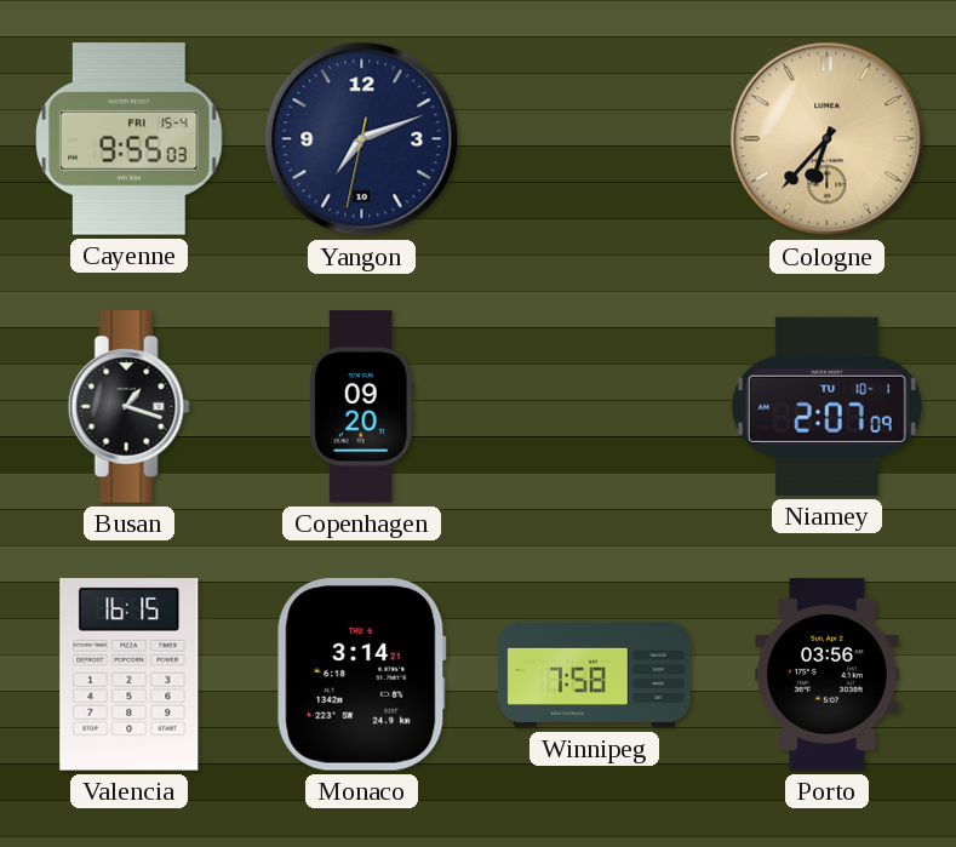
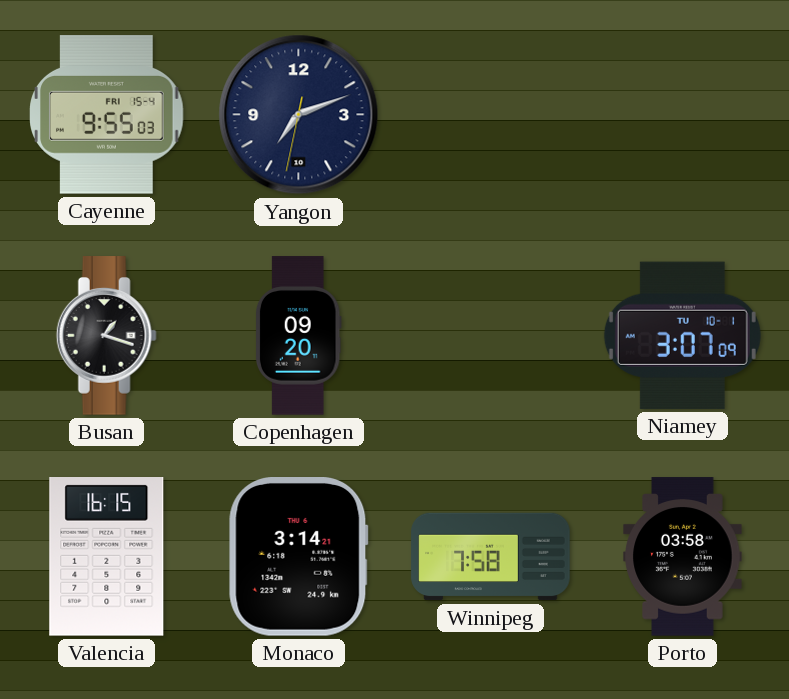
Cologne: 6:37 -> none
Niamey: 2:07 -> 3:07
Porto: 03:56 -> 03:58
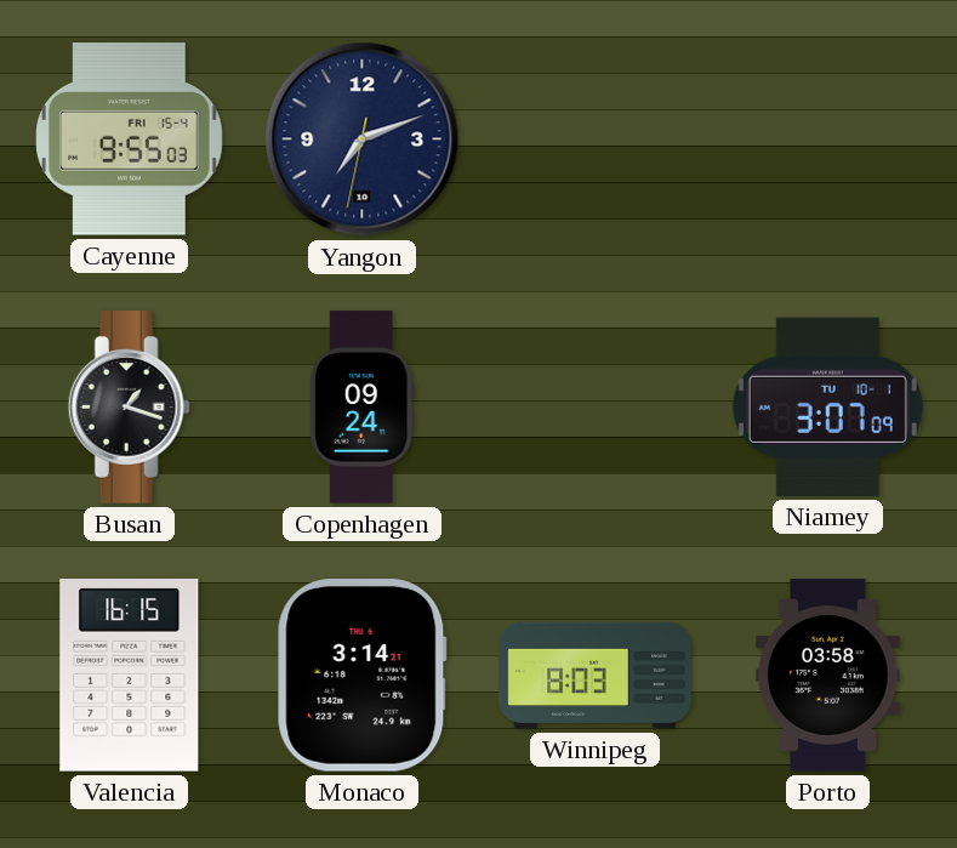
Copenhagen: 09:20 -> 09:24
Winnipeg: 7:58 -> 8:03
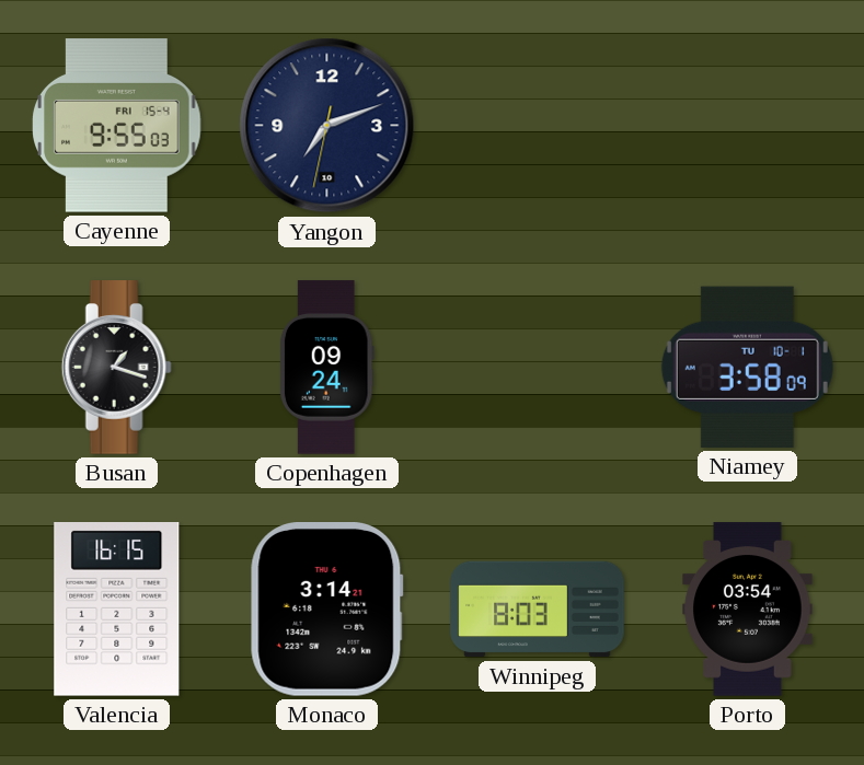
Niamey: 3:07 -> 3:58
Porto: 03:58 -> 03:54
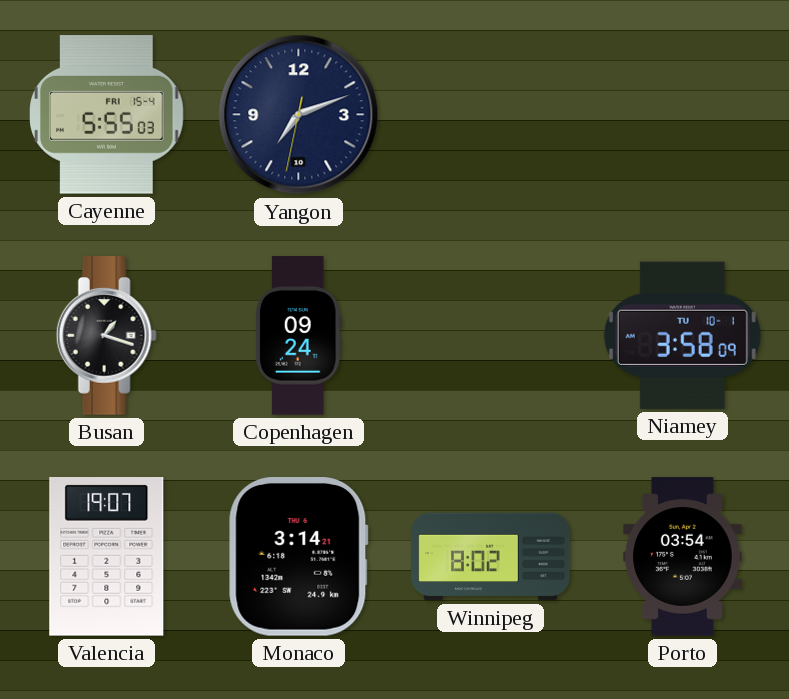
Cayenne: 9:55 -> 5:55
Valencia: 16:15 -> 19:07
Winnipeg: 8:03 -> 8:02
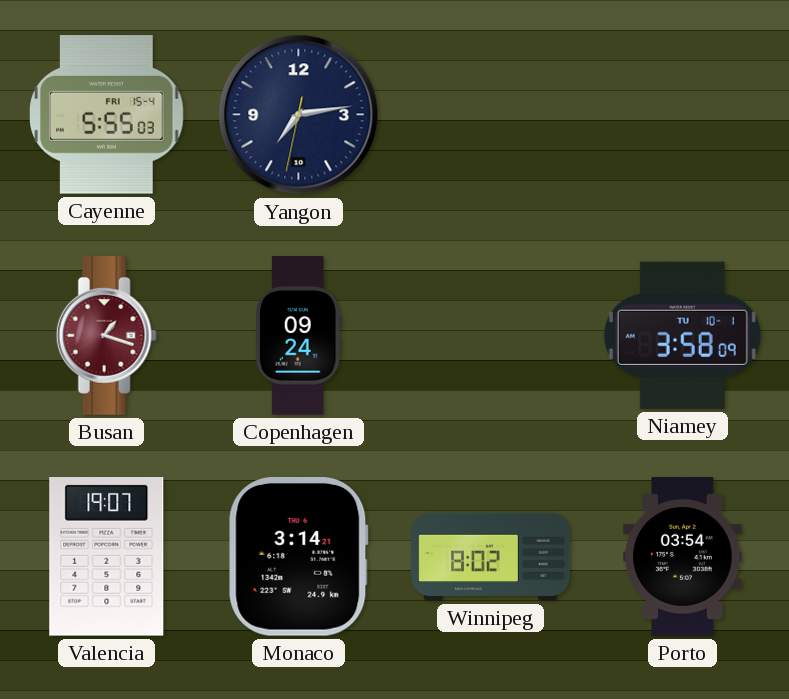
Yangon: 7:11 -> 7:13
Busan dial: black -> burgundy
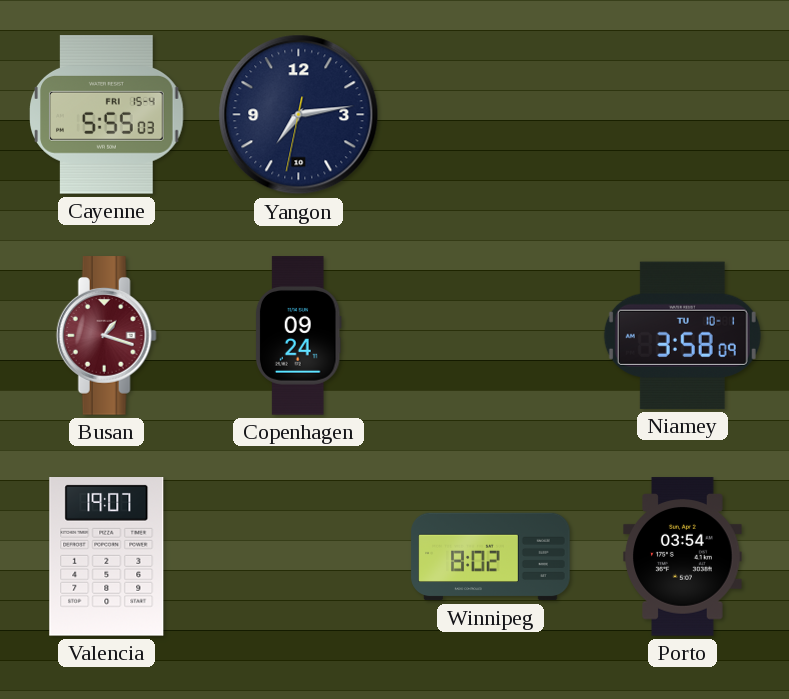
Monaco: 3:14 -> none
